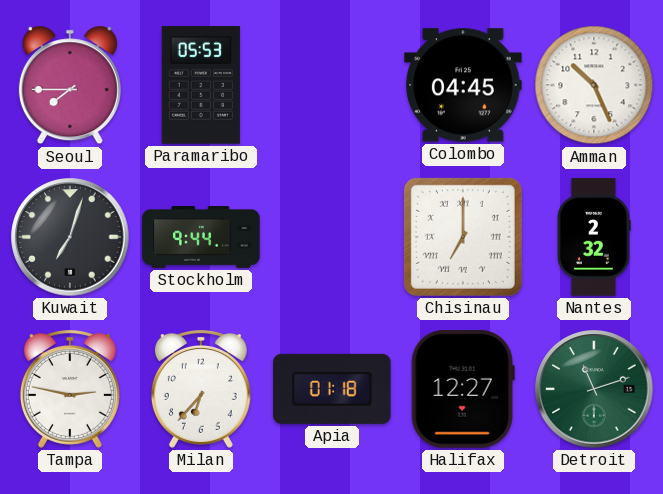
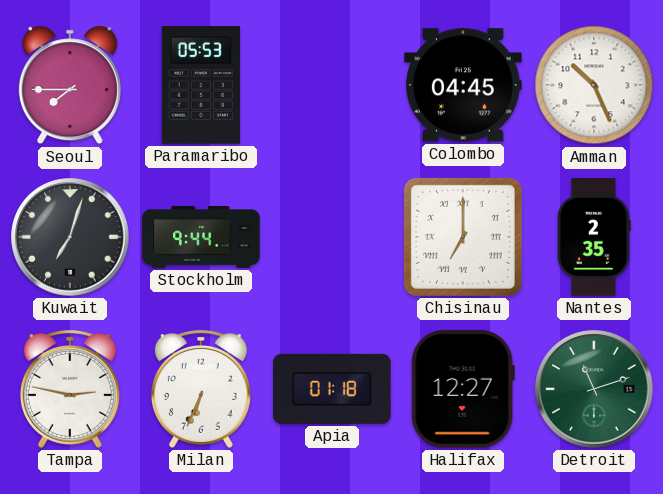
Nantes: 2:32 -> 2:35
Milan: 6:37 -> 6:34
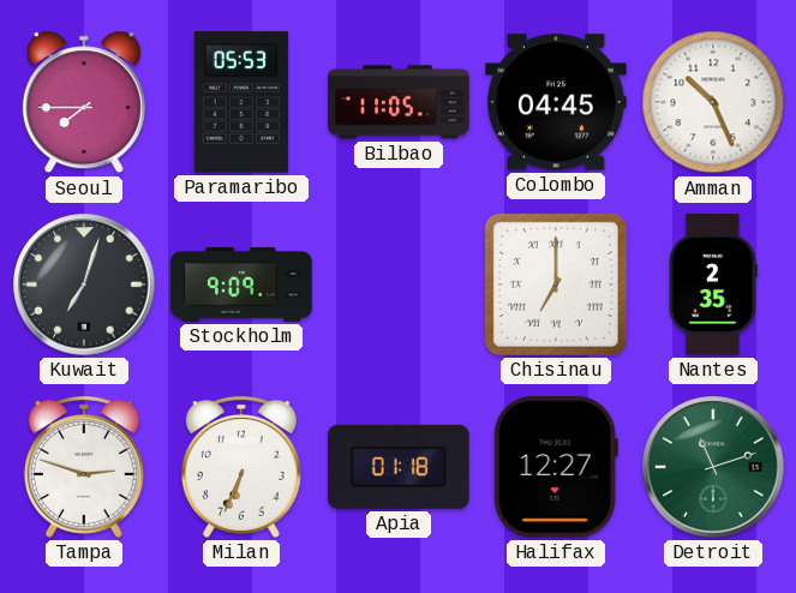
Bilbao: none -> 11:05
Stockholm: 9:44 -> 9:09
Tampa: 2:47 -> 2:48
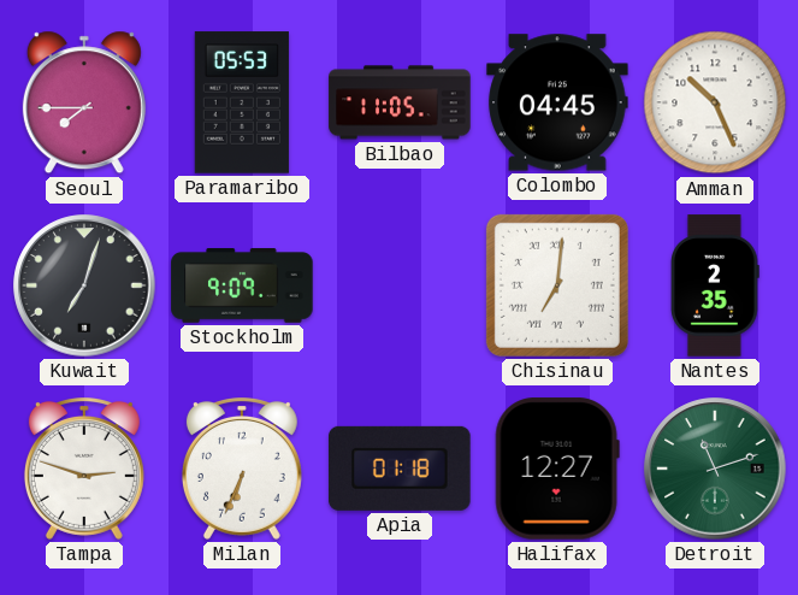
Chisinau: 7:00 -> 7:01
